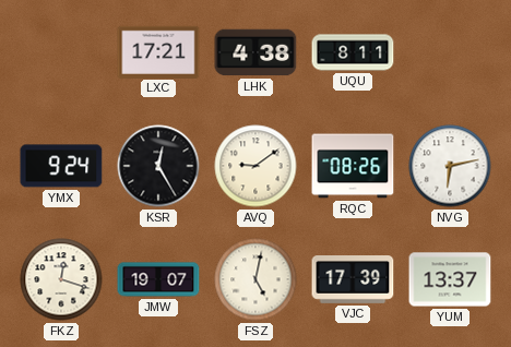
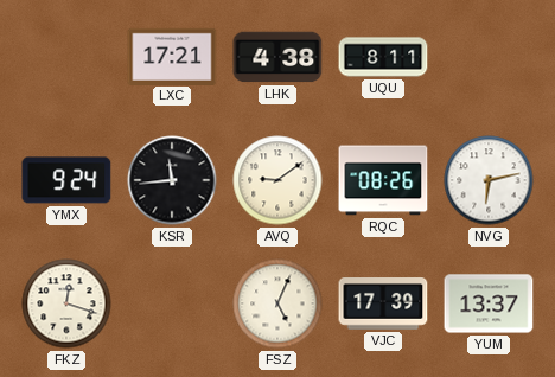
KSR: 12:25 -> 11:44
JMW: 19:07 -> none
FSZ: 5:02 -> 5:04
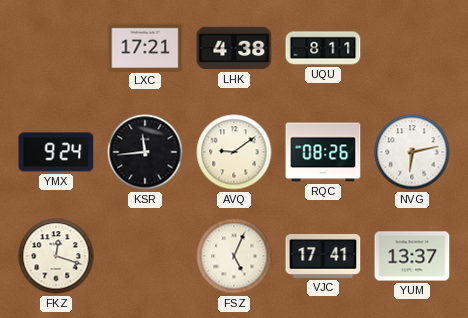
VJC: 17:39 -> 17:41
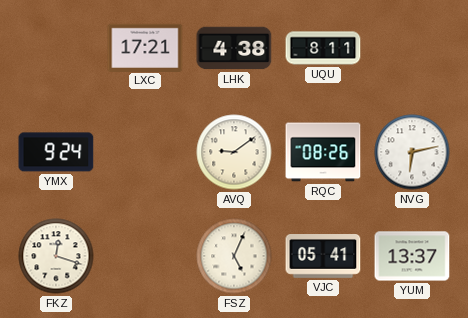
KSR: 11:44 -> none
VJC: 17:41 -> 05:41
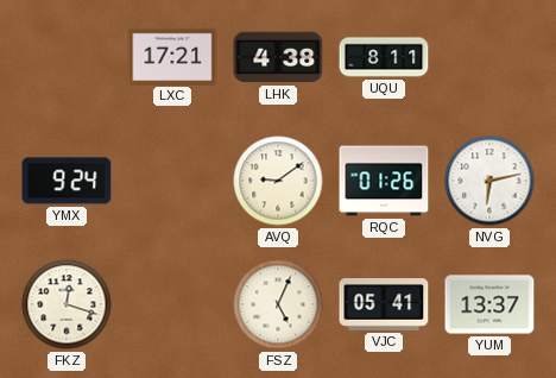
RQC: 08:26 -> 01:26
